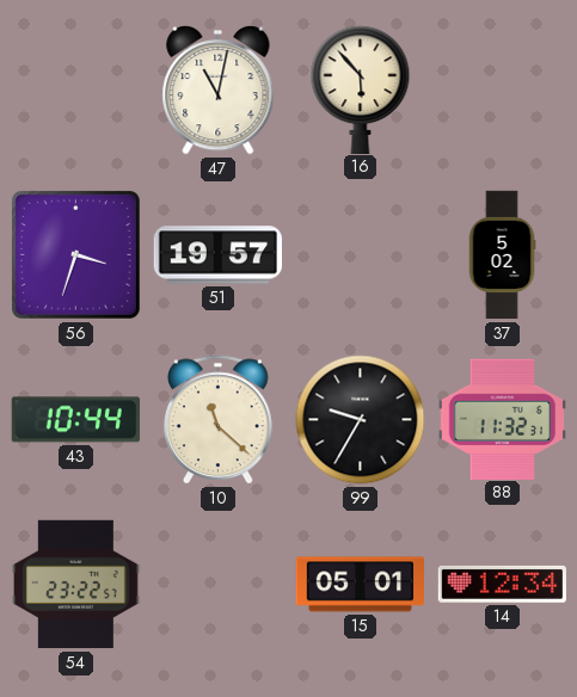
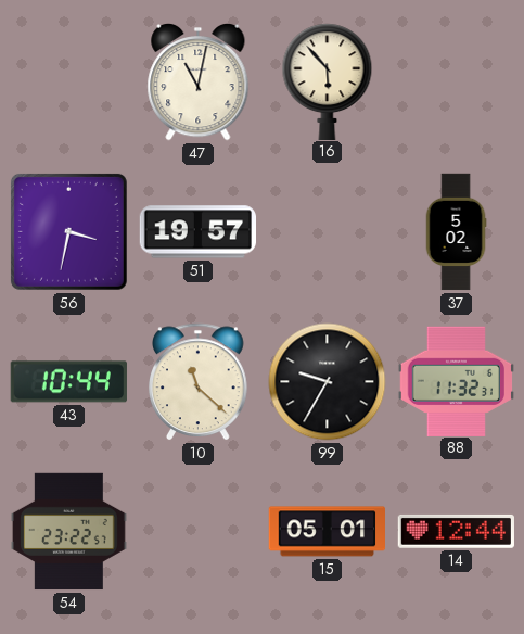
56: 3:33 -> 3:32
14: 12:34 -> 12:44
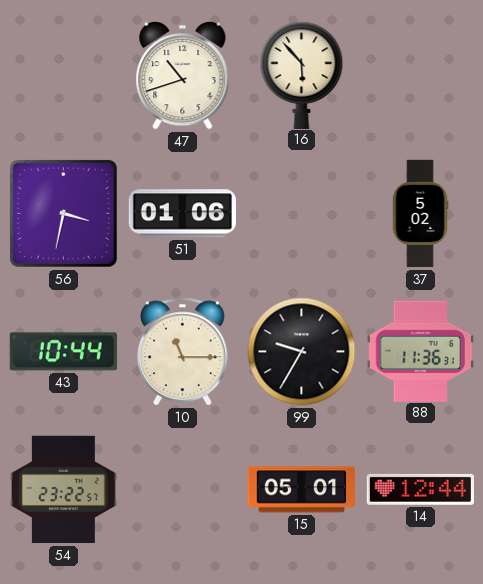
47: 11:02 -> 10:42
51: 19:57 -> 01:06
10: 11:22 -> 11:15
88: 11:32 -> 11:36
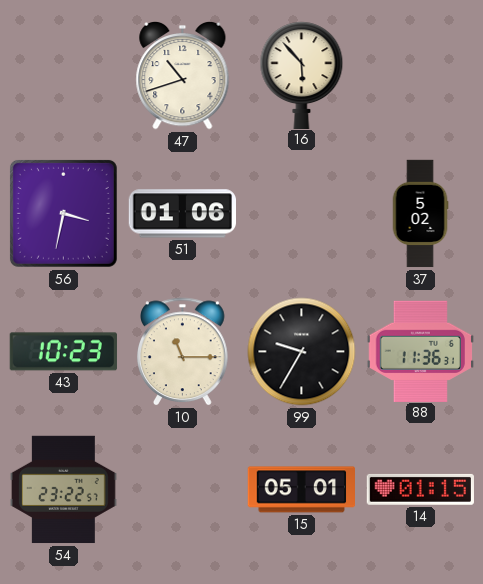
43: 10:44 -> 10:23
14: 12:44 -> 01:15
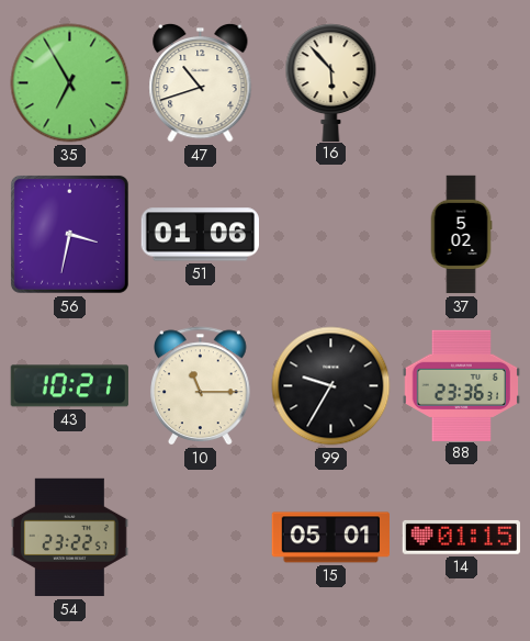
35: none -> 6:55
43: 10:23 -> 10:21
88: 11:36 -> 23:36
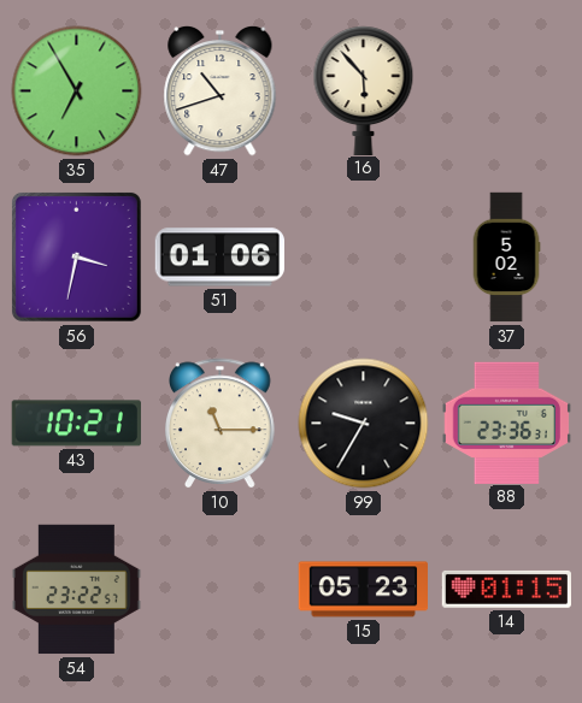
15: 05:01 -> 05:23
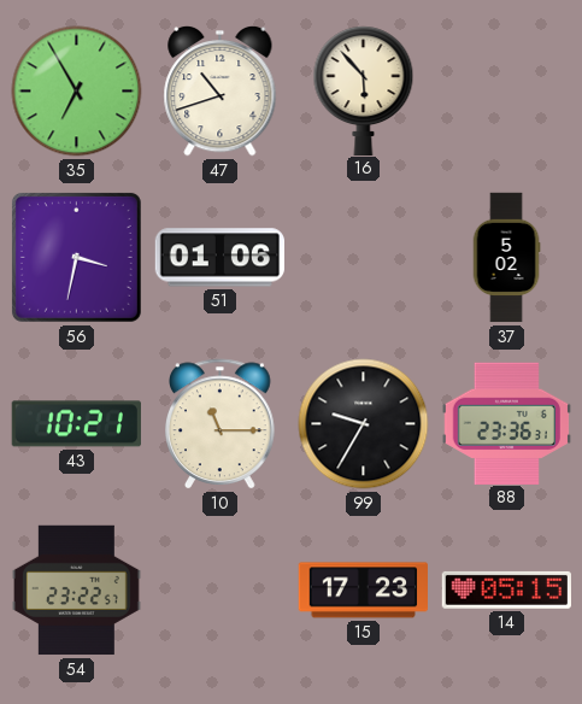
15: 05:23 -> 17:23
14: 01:15 -> 05:15
